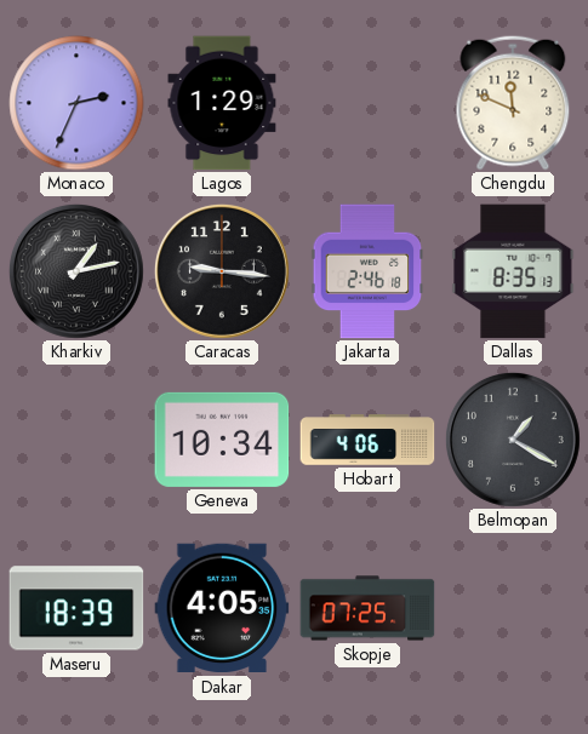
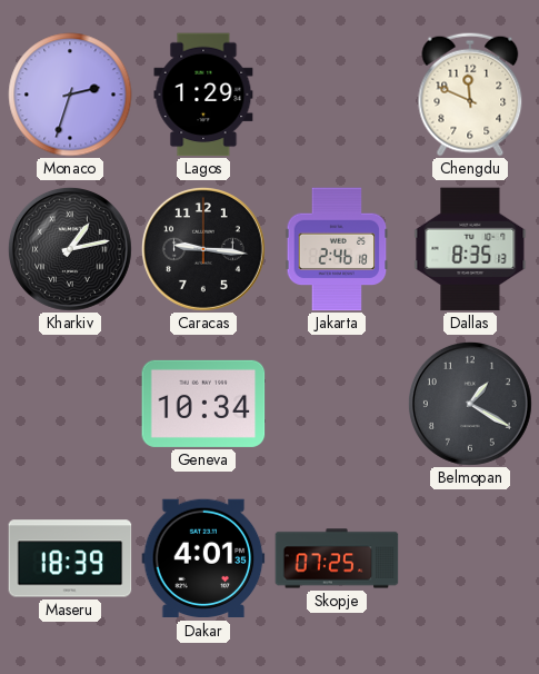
Monaco: 2:34 -> 2:33
Hobart: 4:06 -> none
Dakar: 4:05 -> 4:01
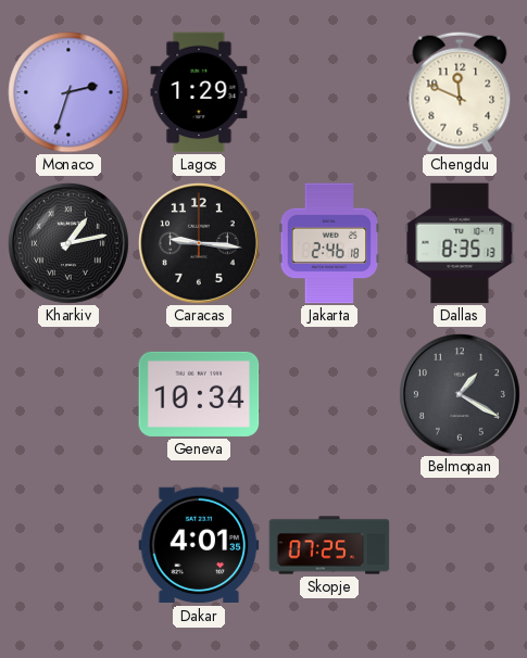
Maseru: 18:39 -> none
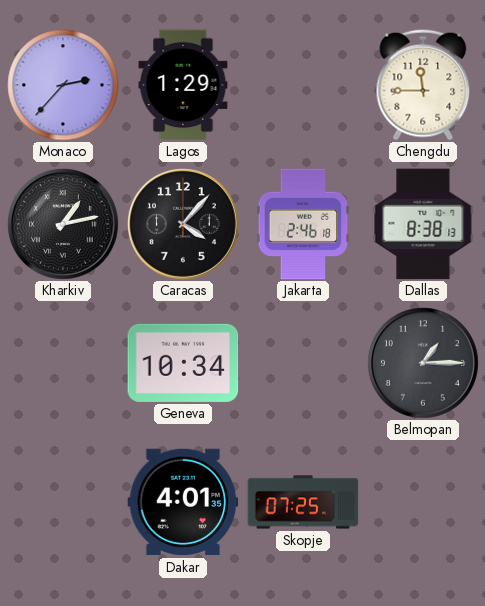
Monaco: 2:33 -> 2:37
Chengdu: 11:49 -> 11:45
Caracas: 9:16 -> 4:07
Dallas: 8:35 -> 8:38
Belmopan: 1:20 -> 1:15
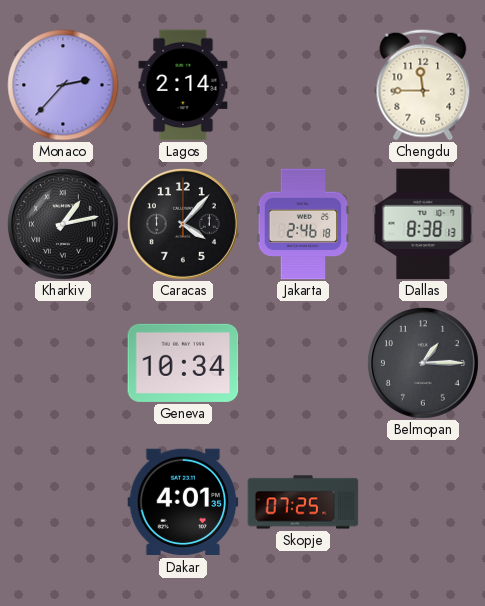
Lagos: 1:29 -> 2:14
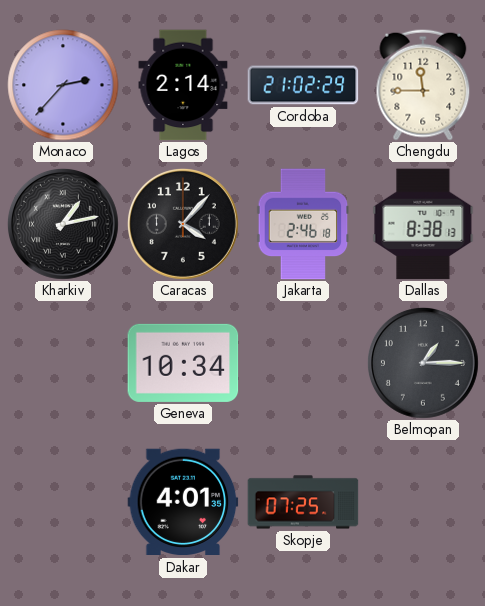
Cordoba: none -> 21:02
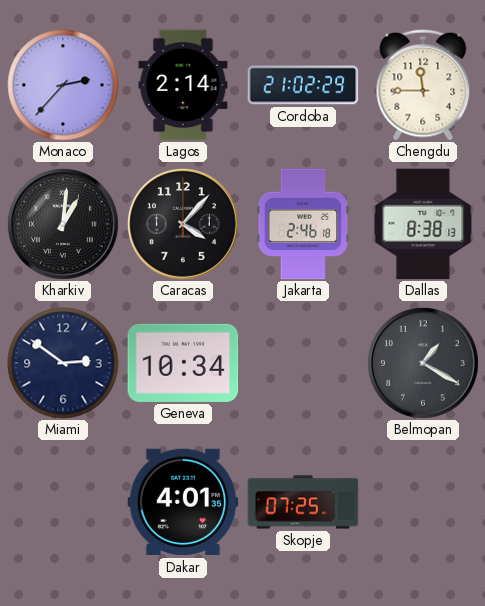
Kharkiv: 1:13 -> 1:01
Miami: none -> 2:51
Belmopan: 1:15 -> 1:20
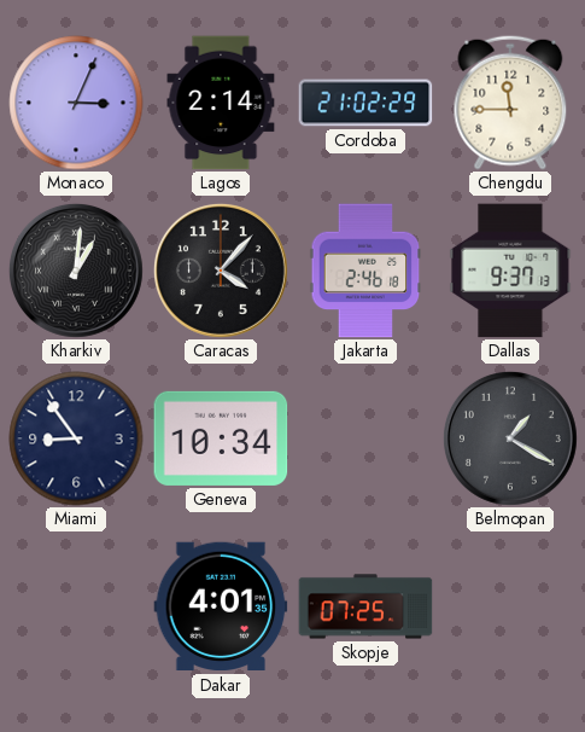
Monaco: 2:37 -> 3:04
Dallas: 8:38 -> 9:37
Miami: 2:51 -> 8:54
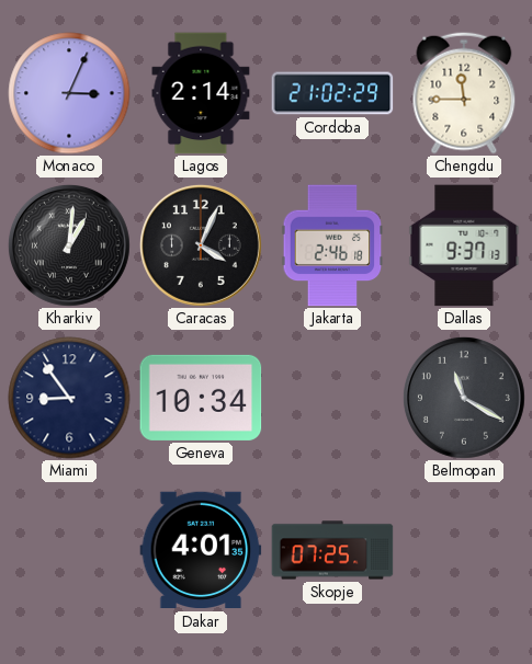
Caracas: 4:07 -> 4:04
Belmopan: 1:20 -> 11:20
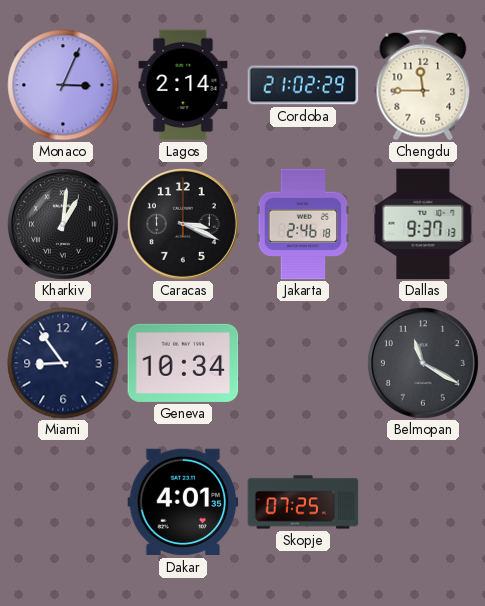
Caracas: 4:04 -> 3:19
